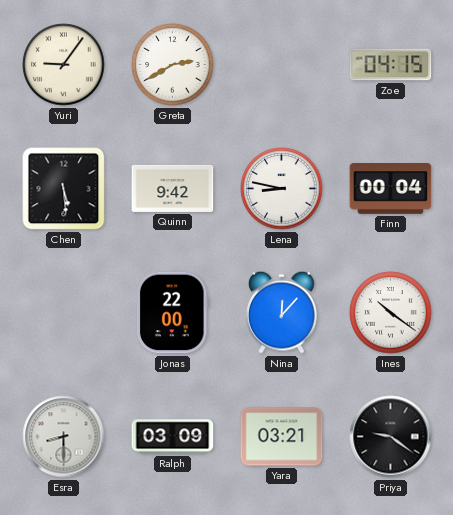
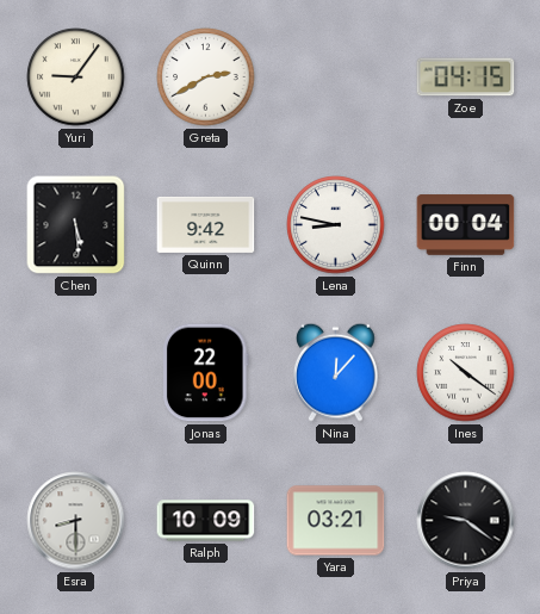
Ralph: 03:09 -> 10:09
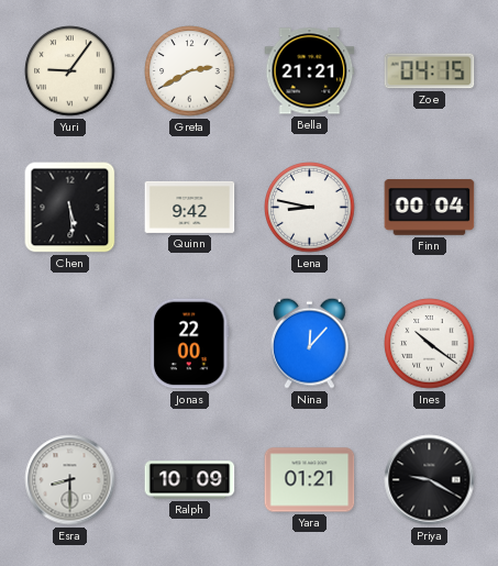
Bella: none -> 21:21
Yara: 03:21 -> 01:21
Priya: 9:21 -> 9:20
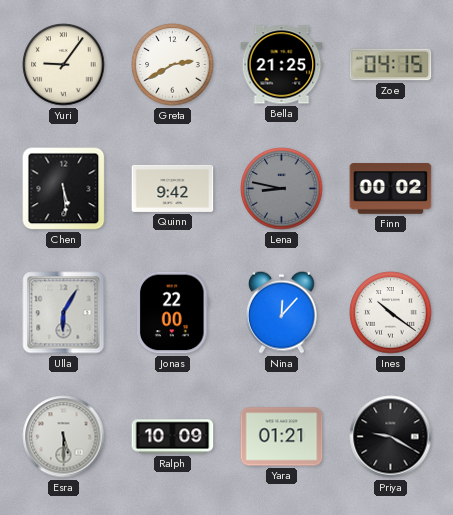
Bella: 21:21 -> 21:25
Lena dial: white -> grey
Finn: 00:04 -> 00:02
Ulla: none -> 6:05
Esra: 8:30 -> 5:30
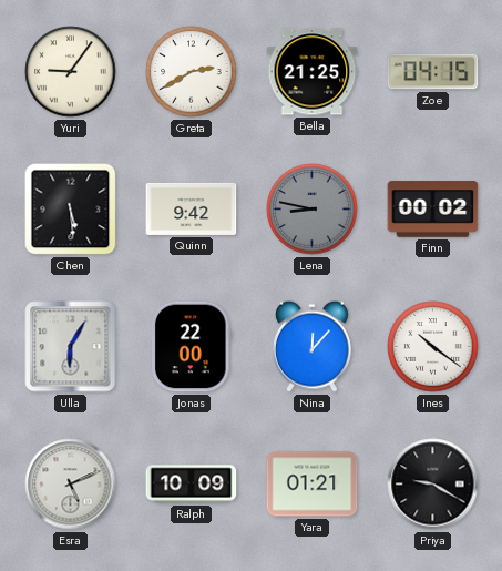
Esra: 5:30 -> 5:11
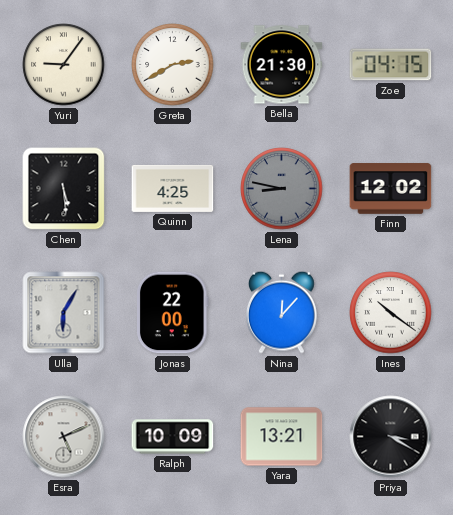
Bella: 21:25 -> 21:30
Quinn: 9:42 -> 4:25
Finn: 00:02 -> 12:02
Yara: 01:21 -> 13:21
Priya: 9:20 -> 3:20
